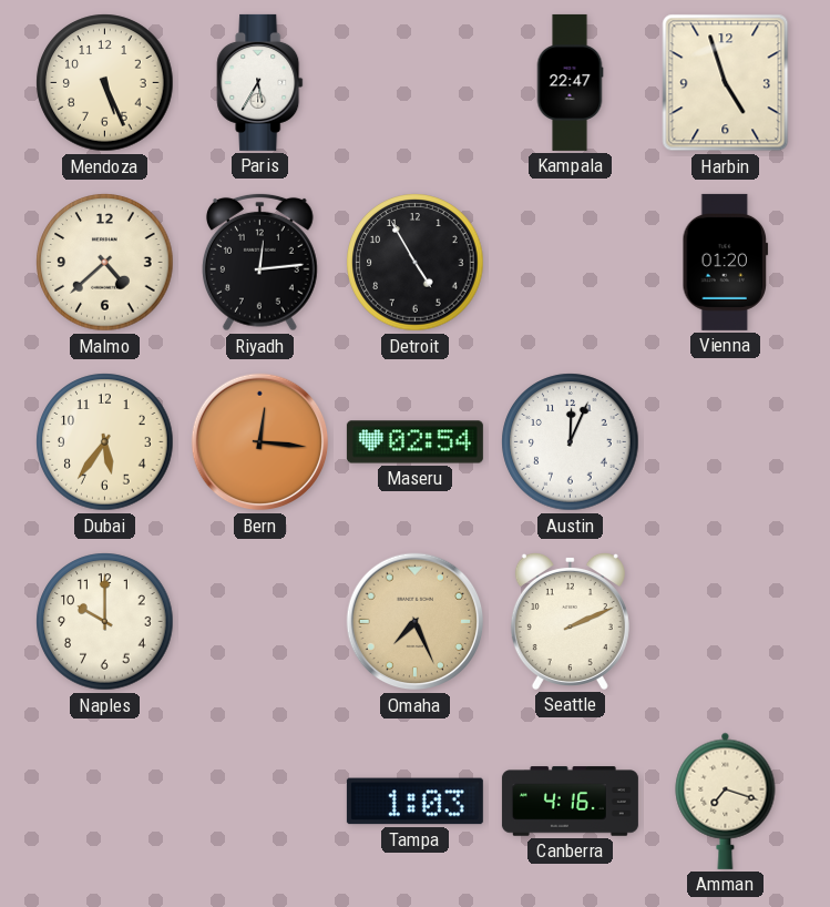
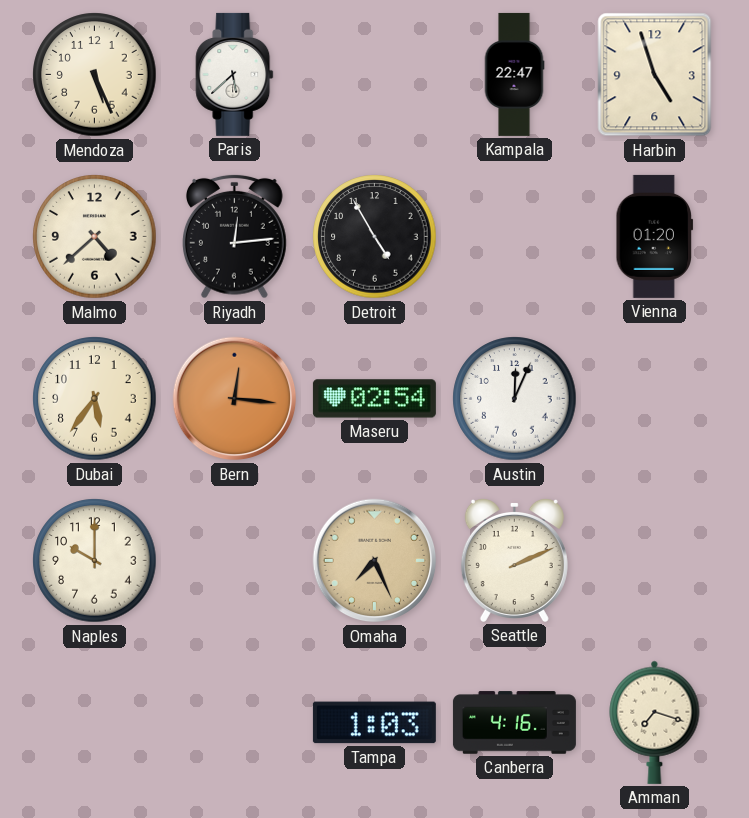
Paris: 5:35 -> 5:38
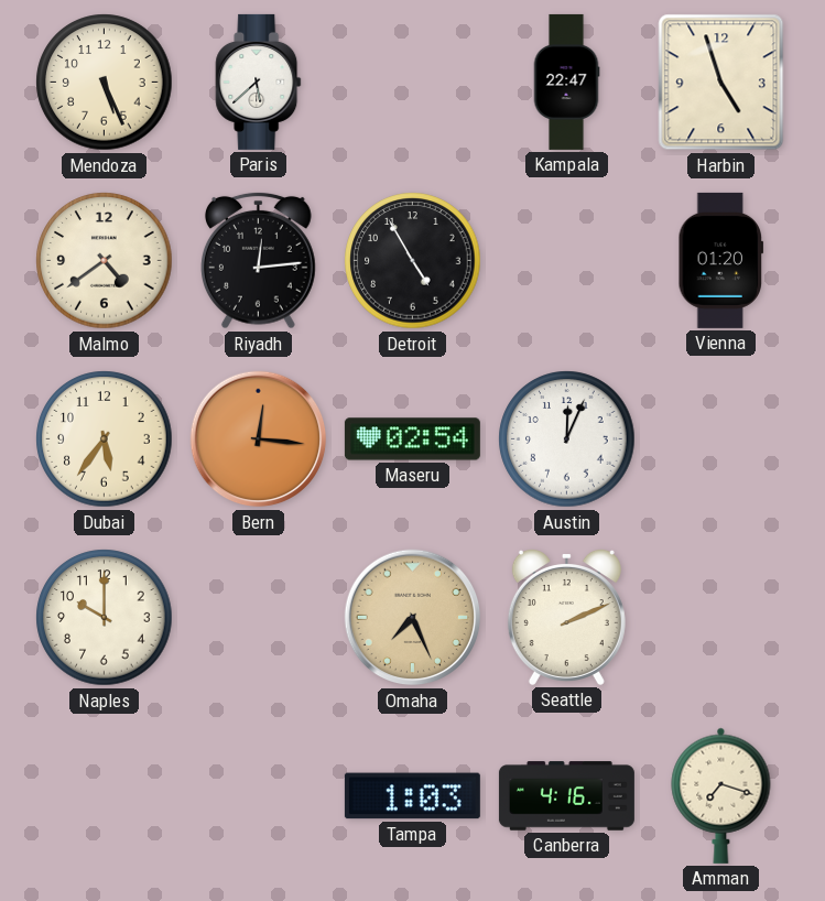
Malmo: 4:38 -> 4:39
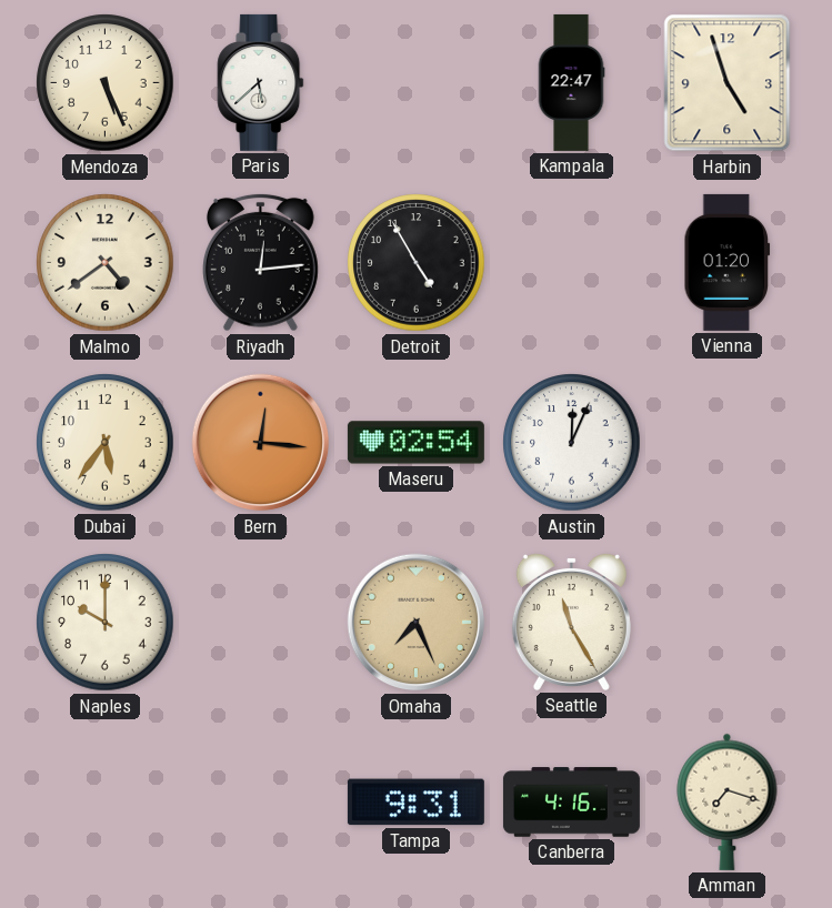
Seattle: 2:11 -> 11:25
Tampa: 1:03 -> 9:31
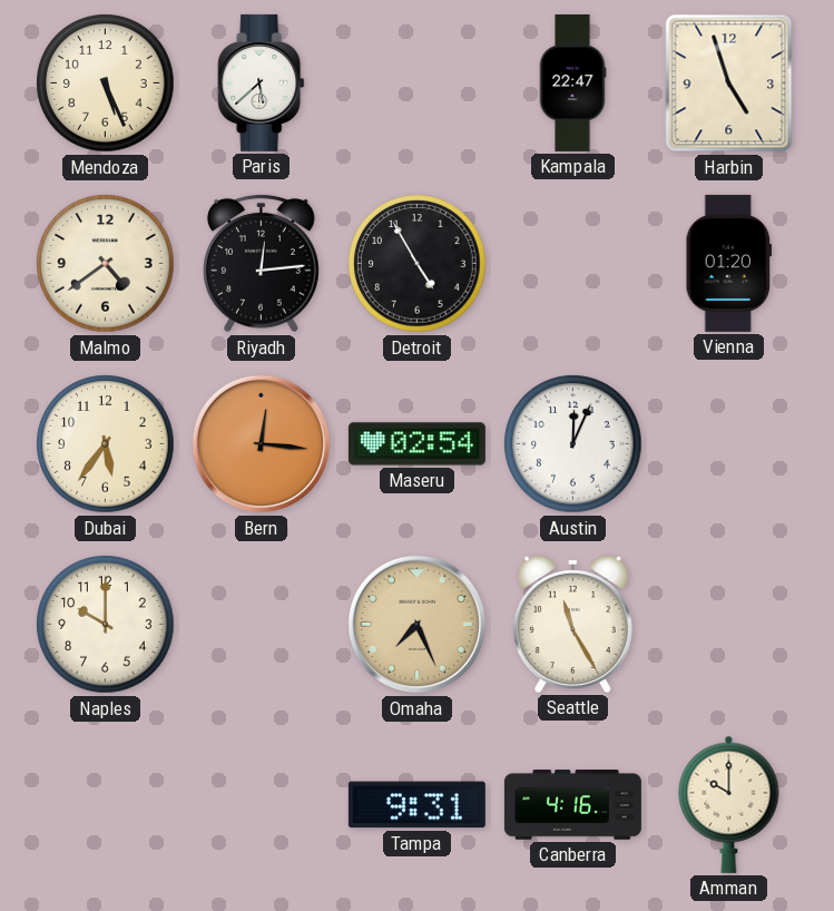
Amman: 7:18 -> 10:00
